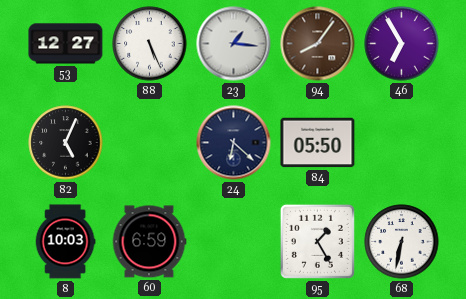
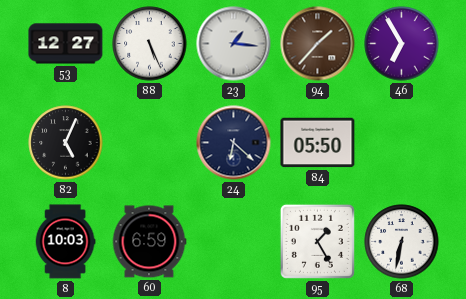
94: 8:06 -> 1:37
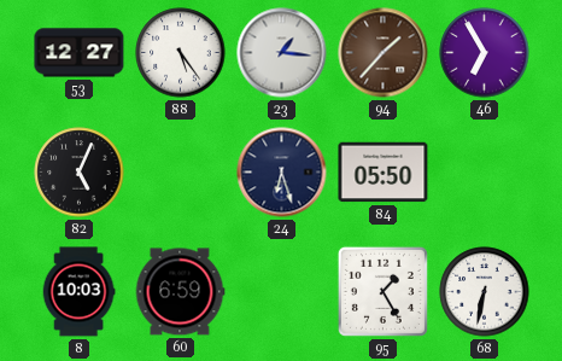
88: 5:26 -> 5:24
24: 6:22 -> 6:27
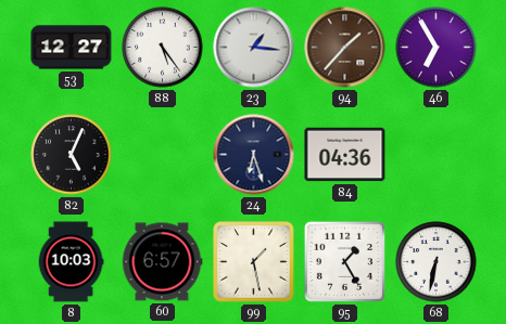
84: 05:50 -> 04:36
60: 6:59 -> 6:57
99: none -> 1:28
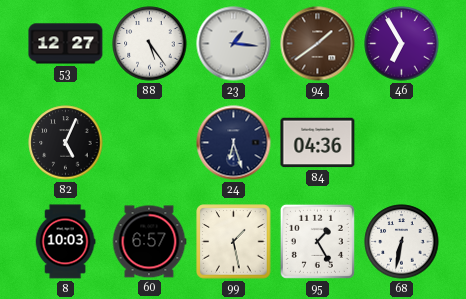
94: 1:37 -> 1:39
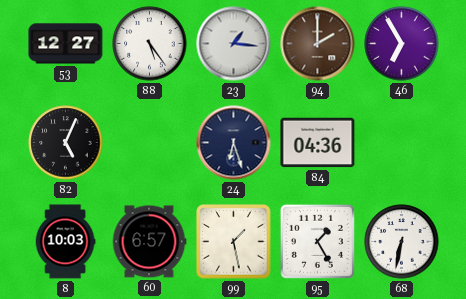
94: 1:39 -> 2:00
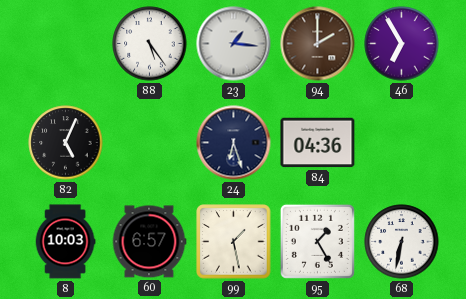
53: 12:27 -> none
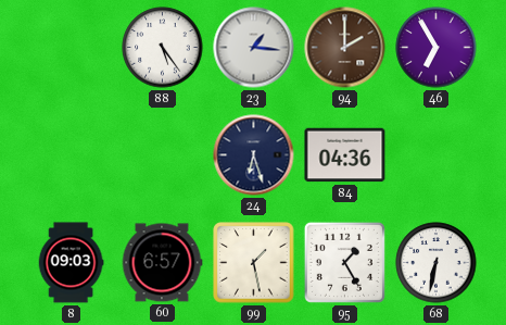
82: 5:04 -> none
8: 10:03 -> 09:03
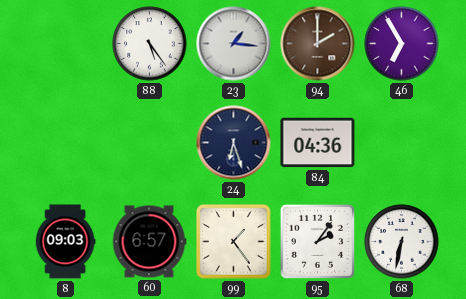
99: 1:28 -> 1:24
95: 1:25 -> 2:06
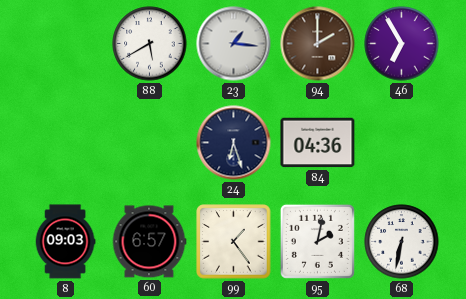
88: 5:24 -> 5:40
95: 2:06 -> 2:02
